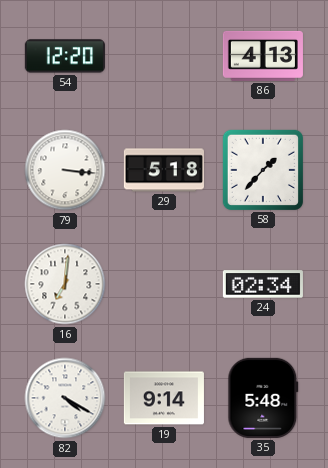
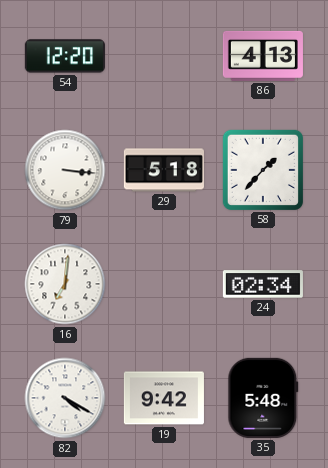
19: 9:14 -> 9:42
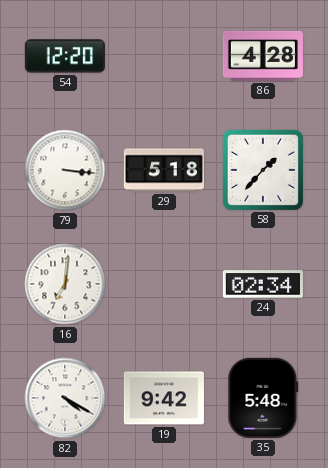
86: 4:13 -> 4:28
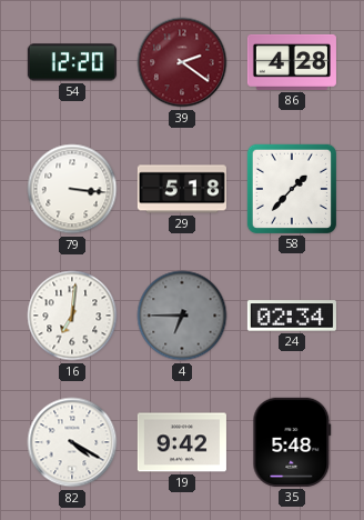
39: none -> 2:21
4: none -> 6:45
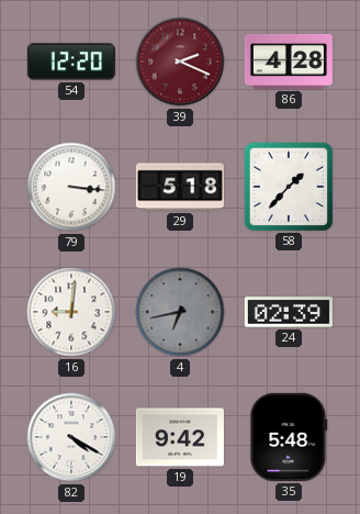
39: 2:21 -> 2:19
16: 7:01 -> 9:01
4: 6:45 -> 6:43
24: 02:34 -> 02:39
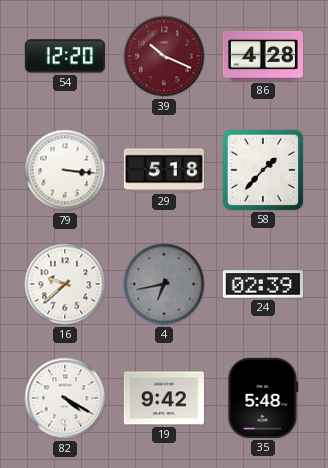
39: 2:19 -> 10:19
16: 9:01 -> 9:38
